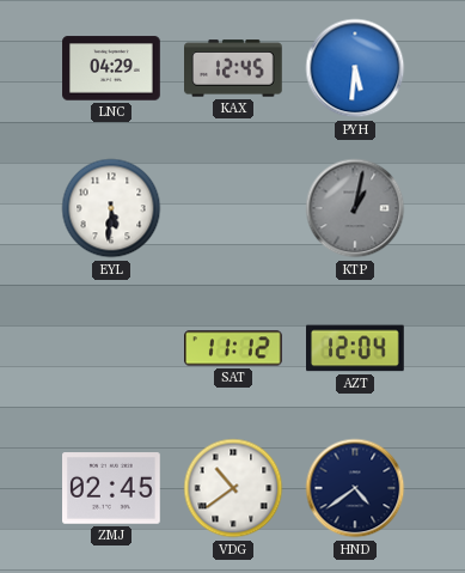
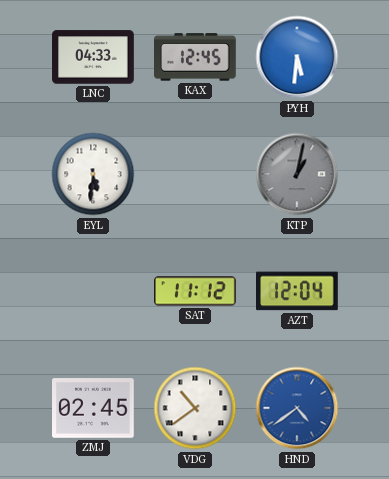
LNC: 04:29 -> 04:33
HND dial: navy -> blue
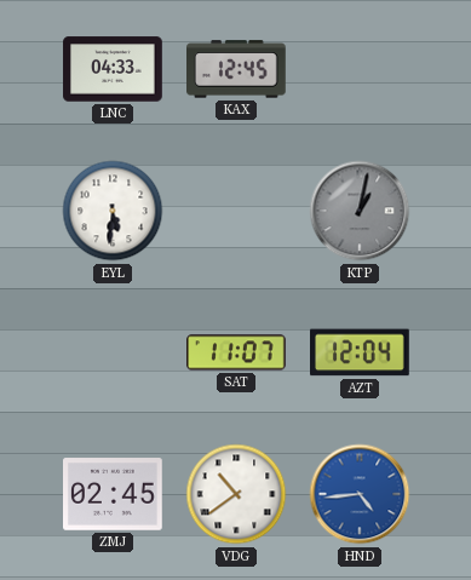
PYH: 5:31 -> none
SAT: 11:12 -> 11:07
HND: 4:39 -> 4:44
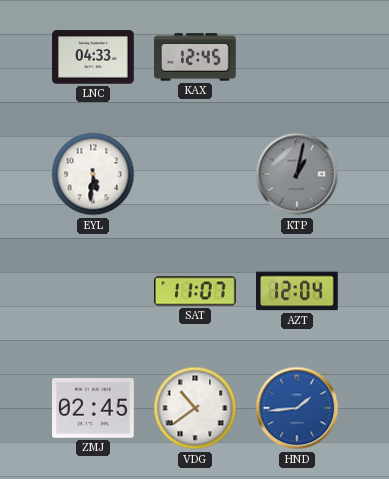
HND: 4:44 -> 1:44
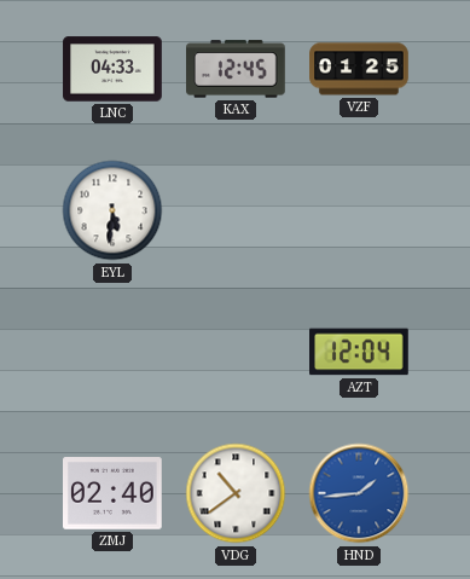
VZF: none -> 01:25
KTP: 1:02 -> none
SAT: 11:07 -> none
ZMJ: 02:45 -> 02:40
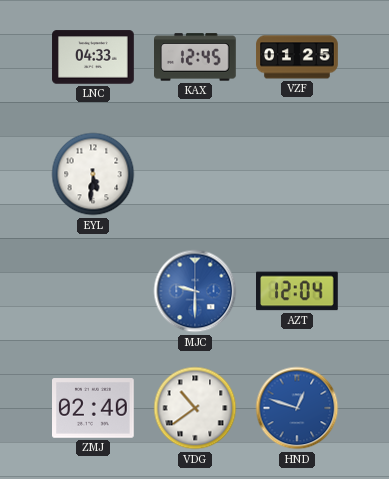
MJC: none -> 9:30
HND: 1:44 -> 12:48
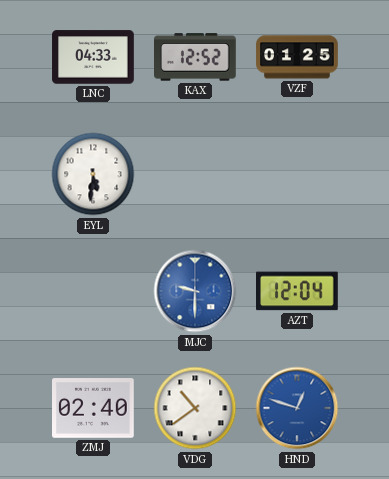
KAX: 12:45 -> 12:52
